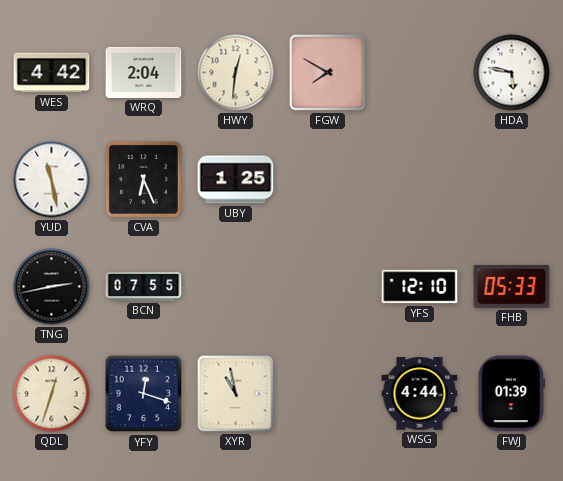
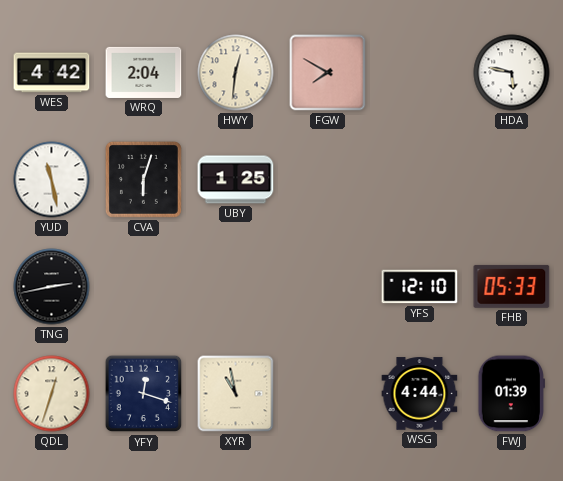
CVA: 6:26 -> 6:03
BCN: 07:55 -> none
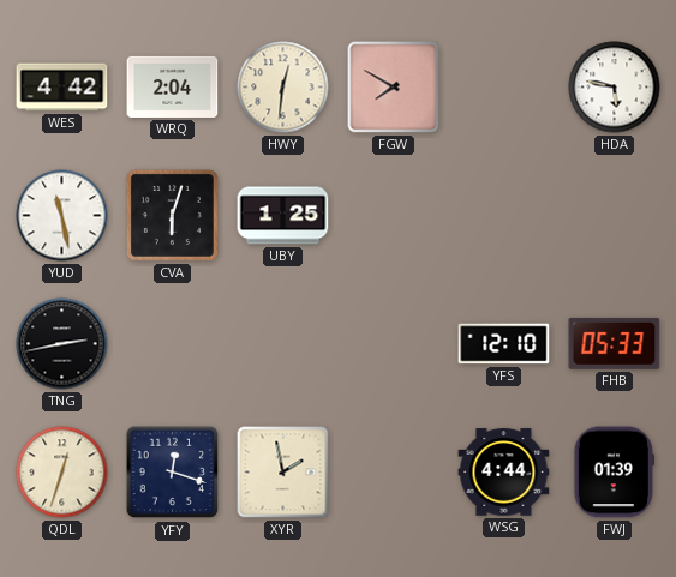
XYR: 10:58 -> 1:58
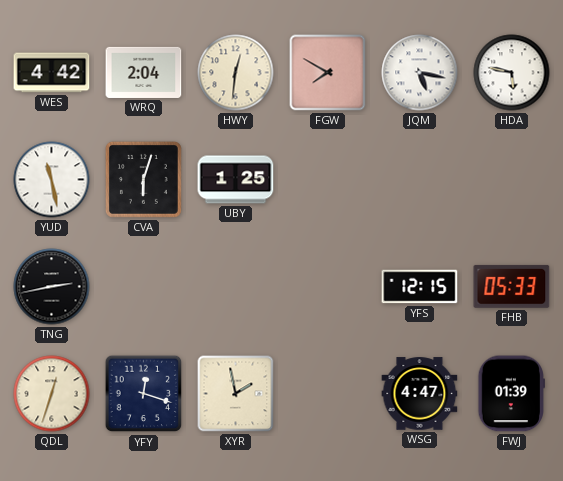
JQM: none -> 5:17
YFS: 12:10 -> 12:15
WSG: 4:44 -> 4:47
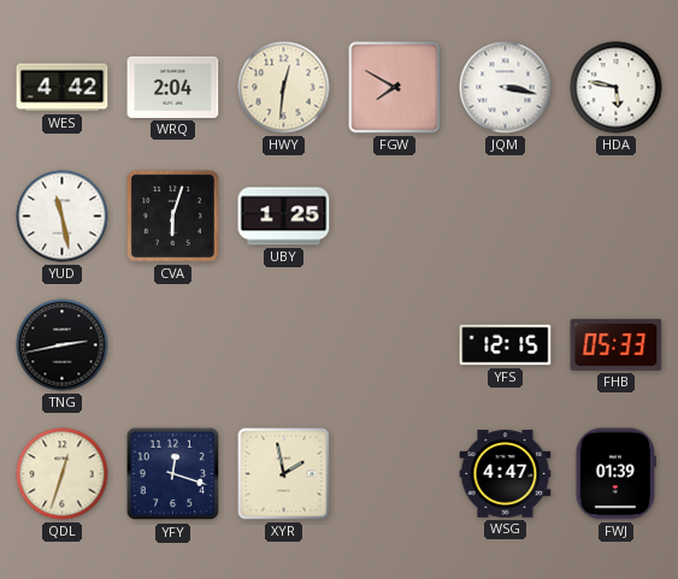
JQM: 5:17 -> 3:17
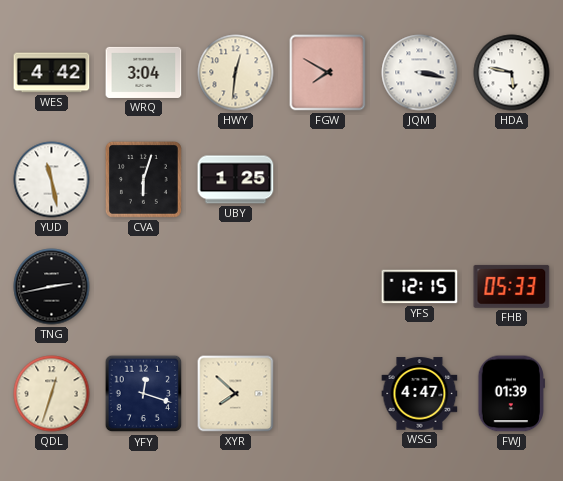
WRQ: 2:04 -> 3:04
XYR: 1:58 -> 7:52
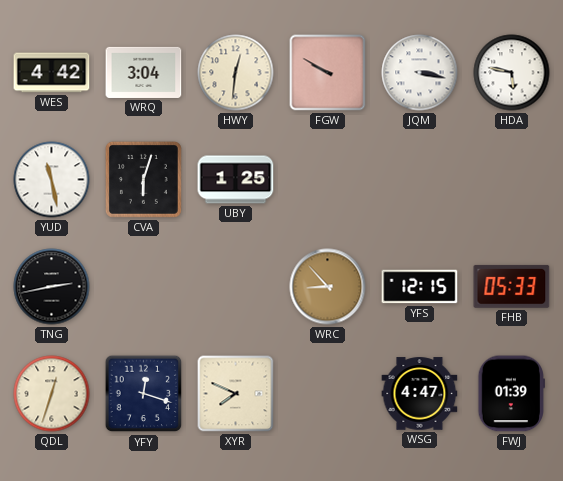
FGW: 7:50 -> 9:50
WRC: none -> 8:53
XYR: 7:52 -> 7:49
